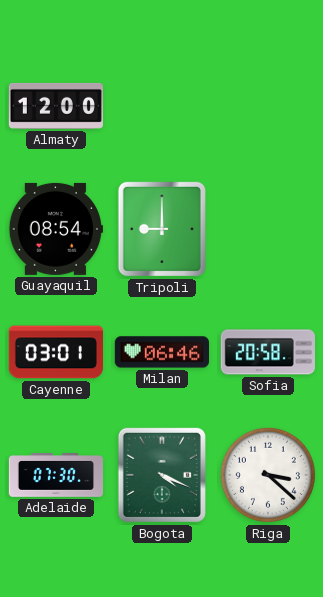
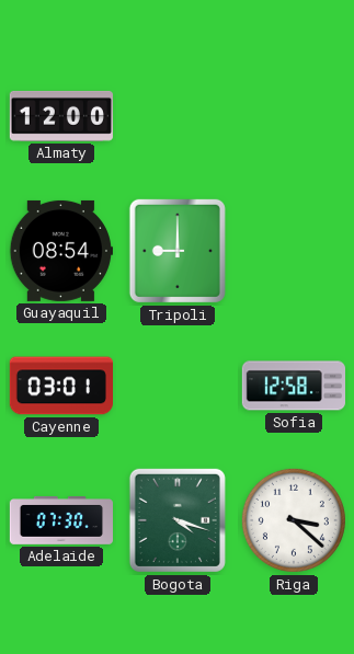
Milan: 06:46 -> none
Sofia: 20:58 -> 12:58
Bogota: 4:19 -> 4:18
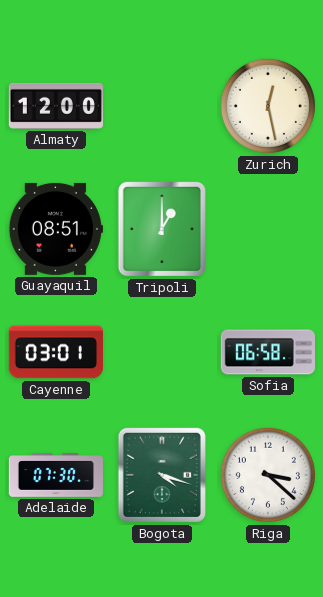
Zurich: none -> 12:28
Guayaquil: 08:54 -> 08:51
Tripoli: 9:00 -> 1:00
Sofia: 12:58 -> 06:58
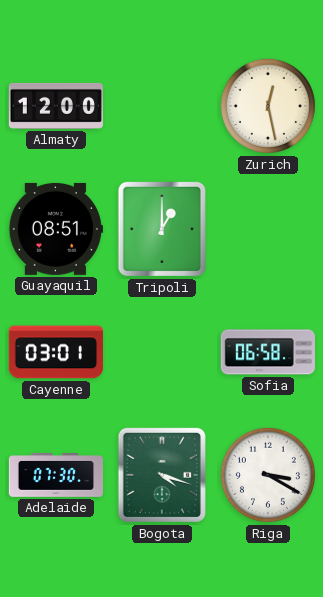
Riga: 3:22 -> 3:20
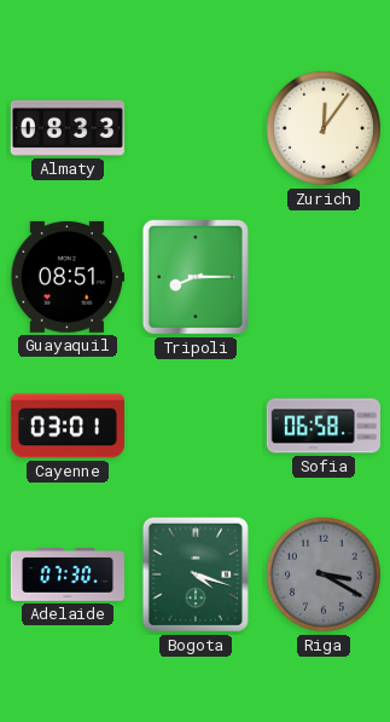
Almaty: 12:00 -> 08:33
Zurich: 12:28 -> 12:06
Tripoli: 1:00 -> 8:15
Riga dial: white -> grey
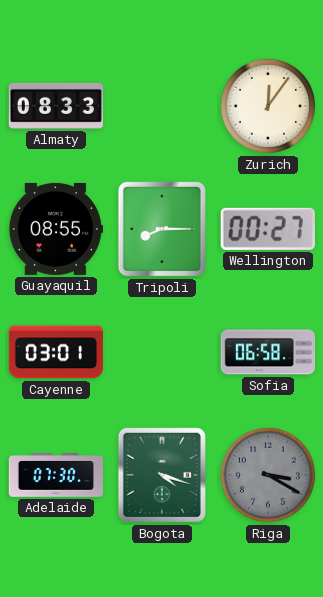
Guayaquil: 08:51 -> 08:55
Wellington: none -> 00:27
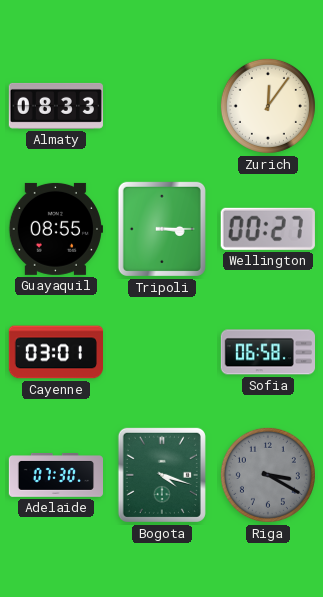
Tripoli: 8:15 -> 3:15
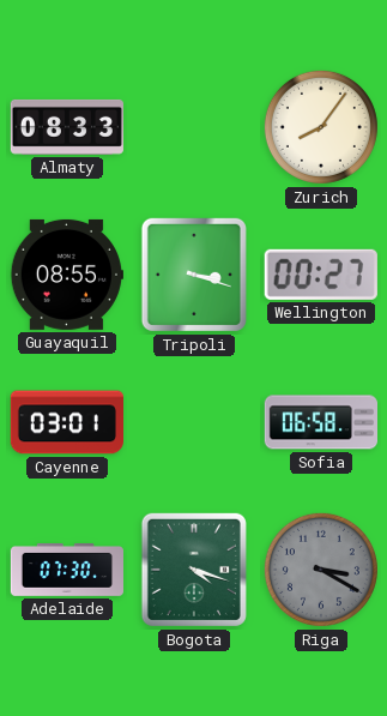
Zurich: 12:06 -> 8:06
Tripoli: 3:15 -> 3:18
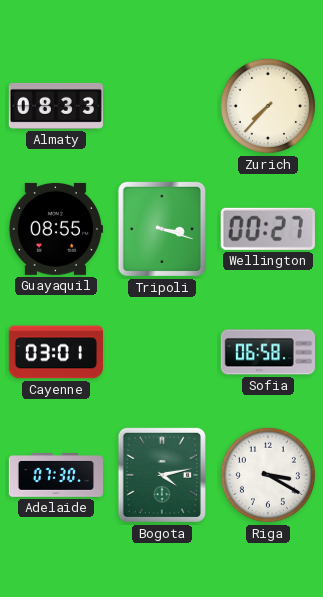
Zurich: 8:06 -> 7:37
Bogota: 4:18 -> 4:13
Riga dial: grey -> white
